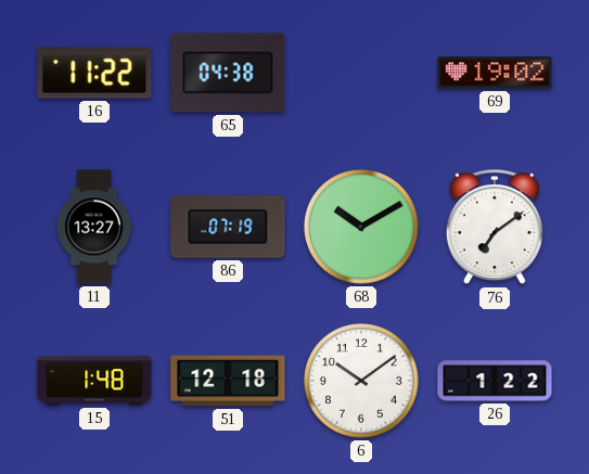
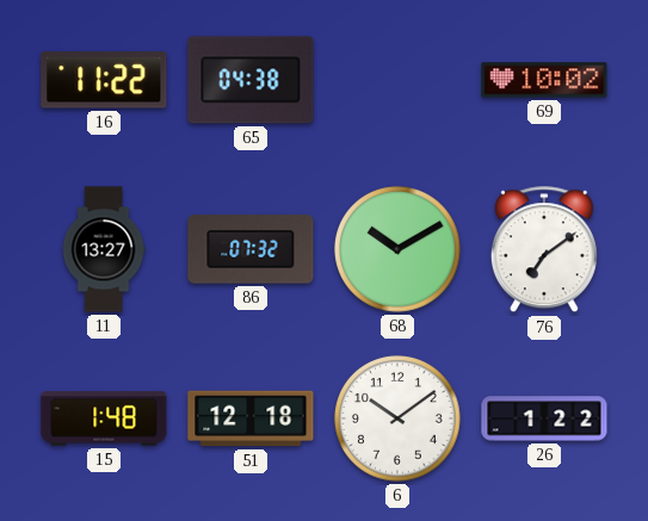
69: 19:02 -> 10:02
86: 07:19 -> 07:32
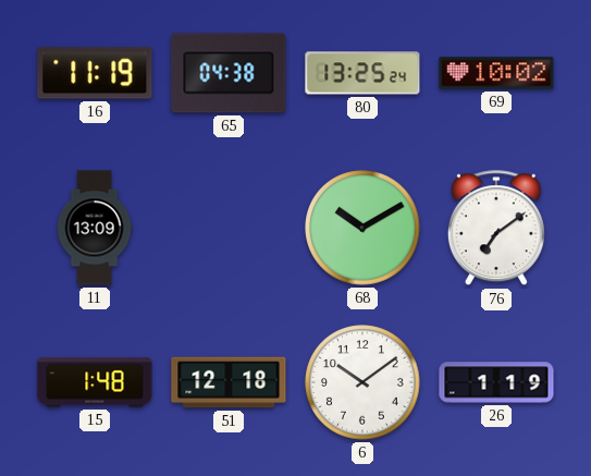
16: 11:22 -> 11:19
80: none -> 13:25
11: 13:27 -> 13:09
86: 07:32 -> none
26: 1:22 -> 1:19
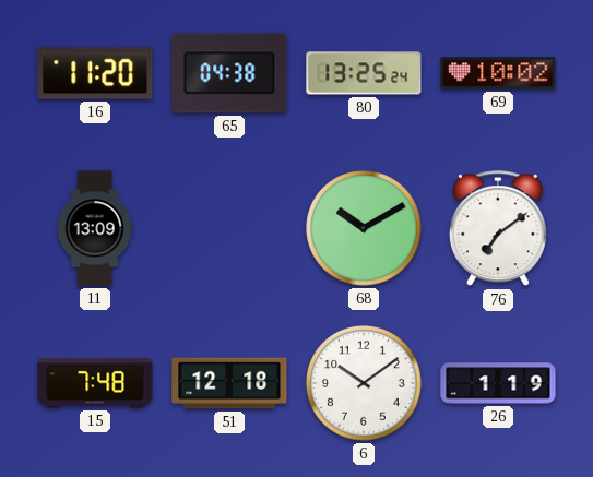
16: 11:19 -> 11:20
15: 1:48 -> 7:48
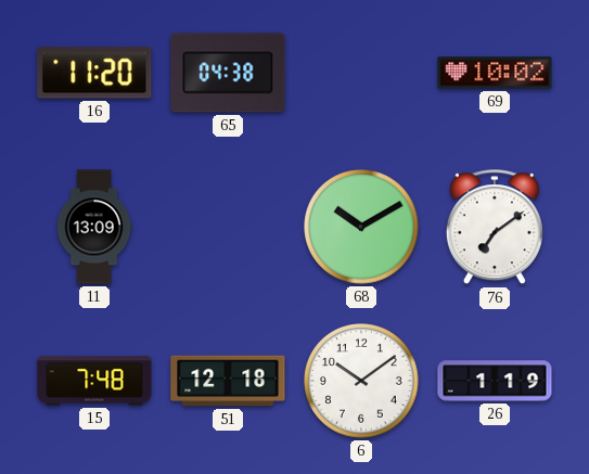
80: 13:25 -> none
